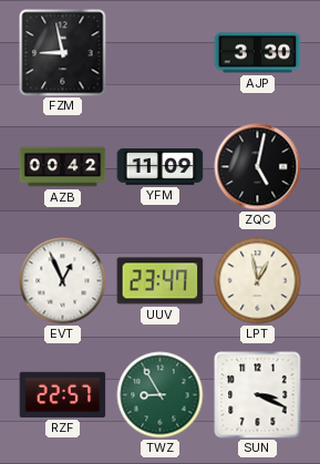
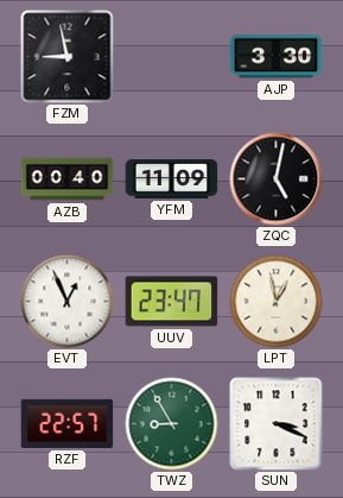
AZB: 00:42 -> 00:40
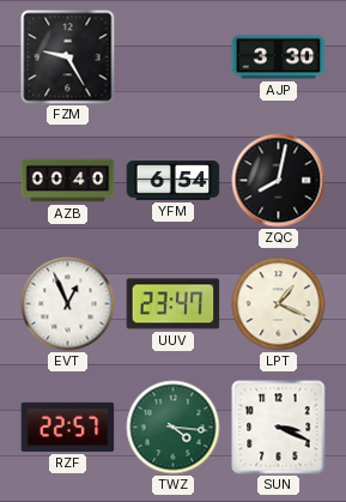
FZM: 8:58 -> 9:25
YFM: 11:09 -> 6:54
ZQC: 5:02 -> 8:02
LPT: 12:58 -> 1:19
TWZ: 8:55 -> 4:16
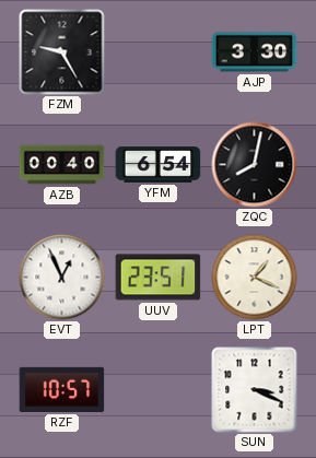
UUV: 23:47 -> 23:51
RZF: 22:57 -> 10:57
TWZ: 4:16 -> none
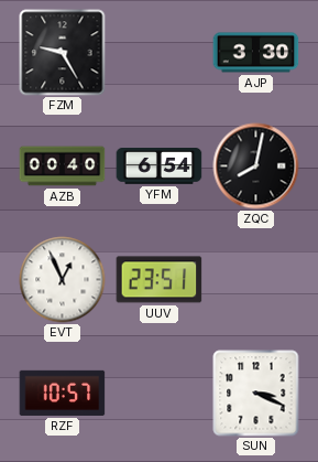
LPT: 1:19 -> none
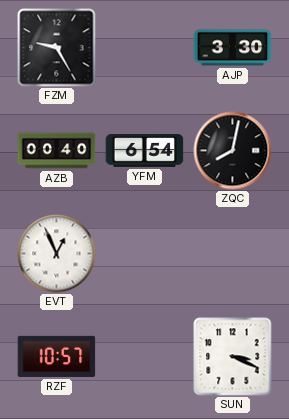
UUV: 23:51 -> none
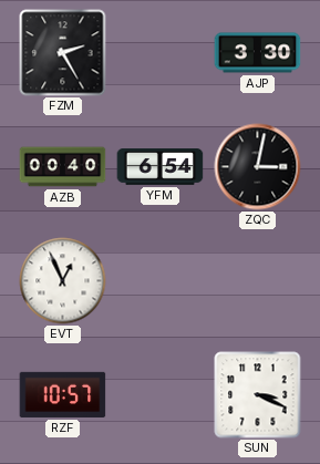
FZM: 9:25 -> 2:25
ZQC: 8:02 -> 3:02
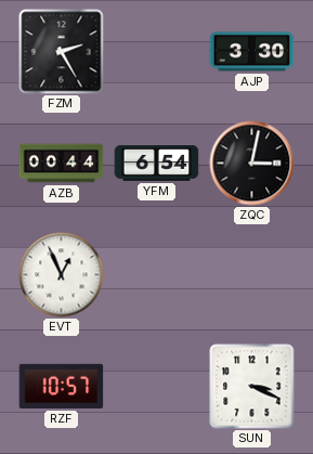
AZB: 00:40 -> 00:44
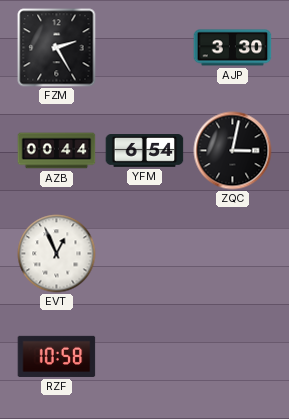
RZF: 10:57 -> 10:58
SUN: 3:19 -> none
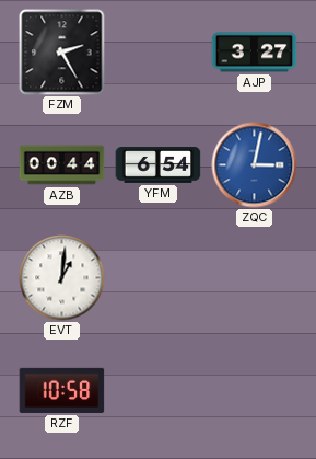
AJP: 3:30 -> 3:27
ZQC dial: black -> blue
EVT: 12:56 -> 1:01
